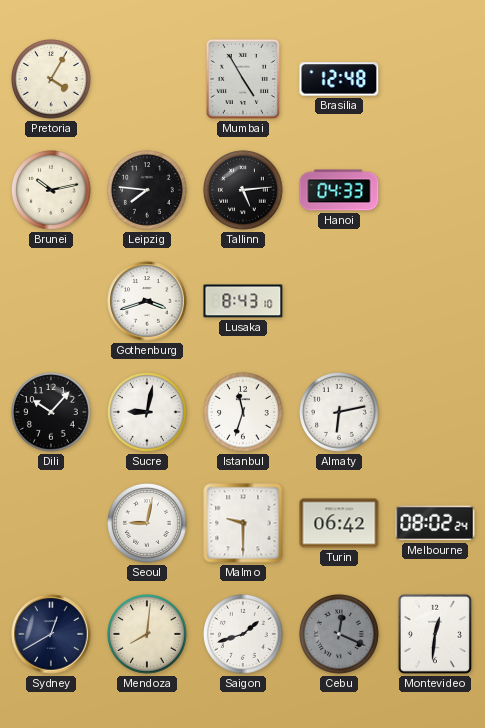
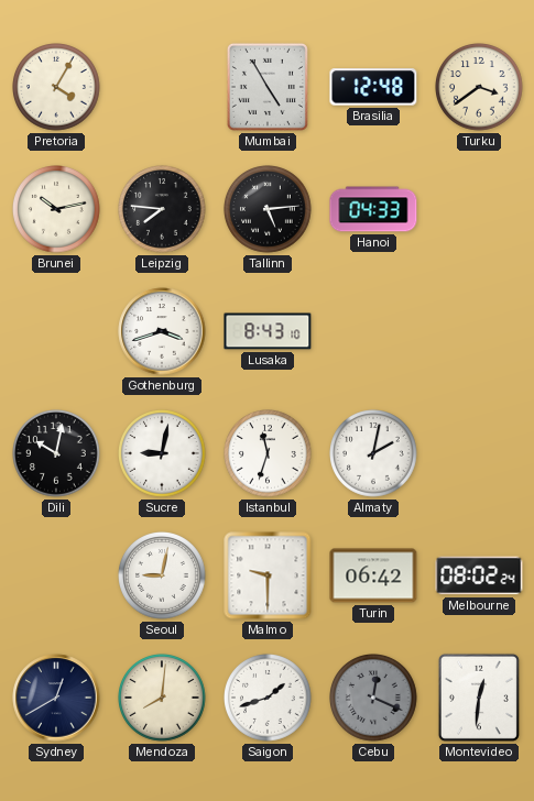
Turku: none -> 3:39
Dili: 10:07 -> 10:02
Almaty: 6:13 -> 2:02
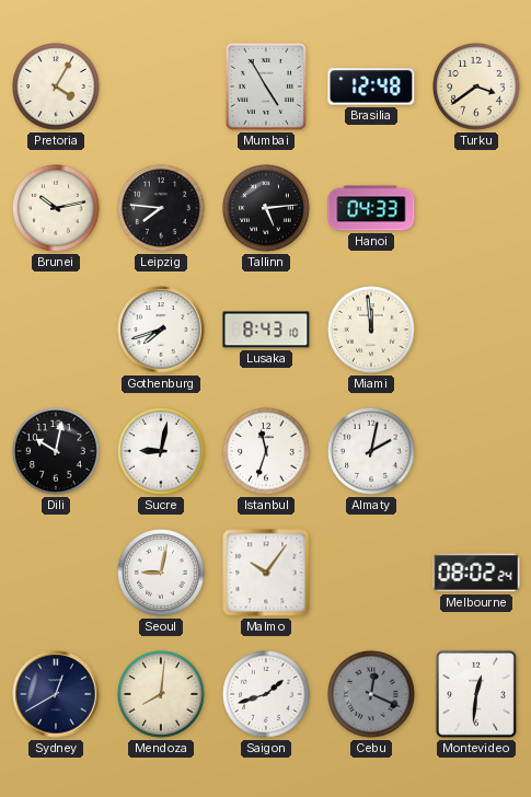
Gothenburg: 3:42 -> 7:42
Miami: none -> 11:59
Malmo: 9:30 -> 10:06
Turin: 06:42 -> none
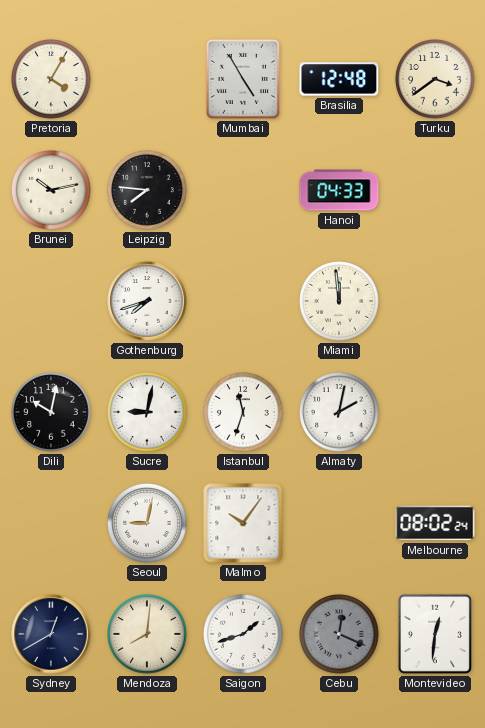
Tallinn: 5:14 -> none
Lusaka: 8:43 -> none
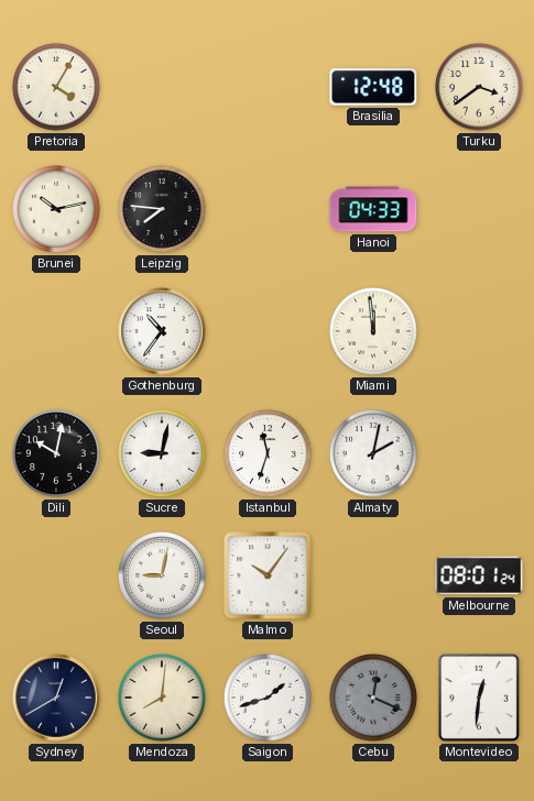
Mumbai: 4:55 -> none
Gothenburg: 7:42 -> 10:36
Melbourne: 08:02 -> 08:01
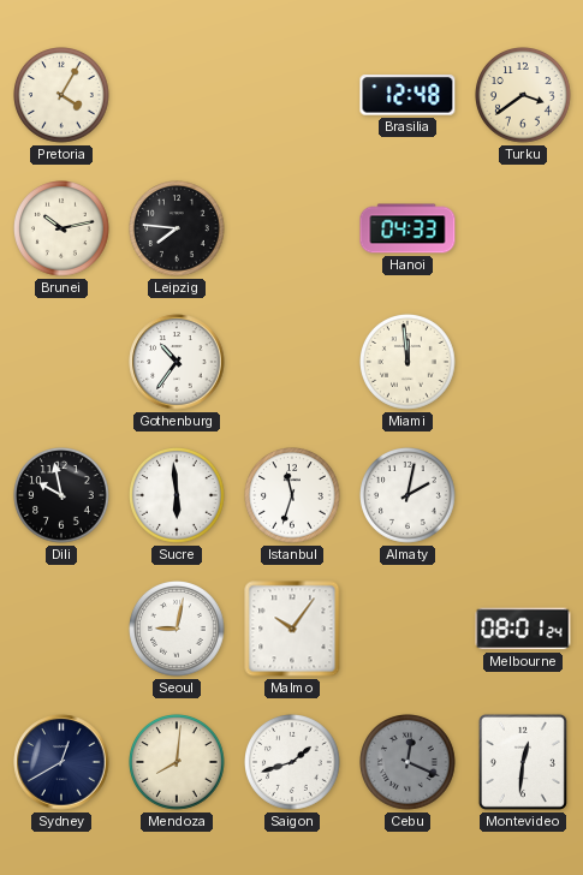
Dili: 10:02 -> 9:58
Sucre: 9:02 -> 5:59
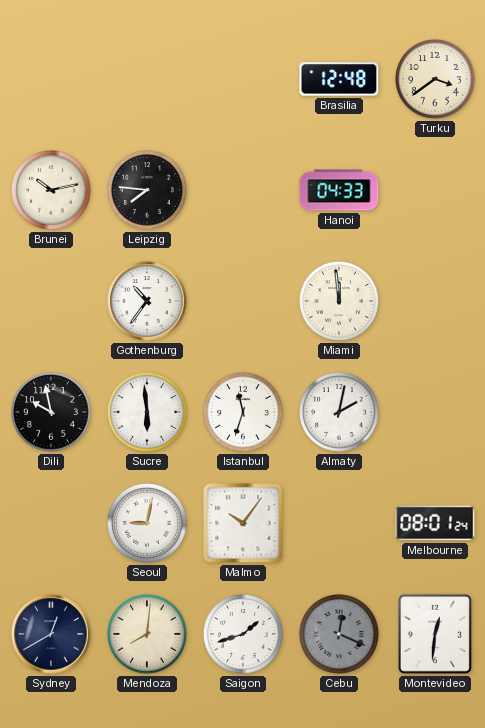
Pretoria: 4:05 -> none
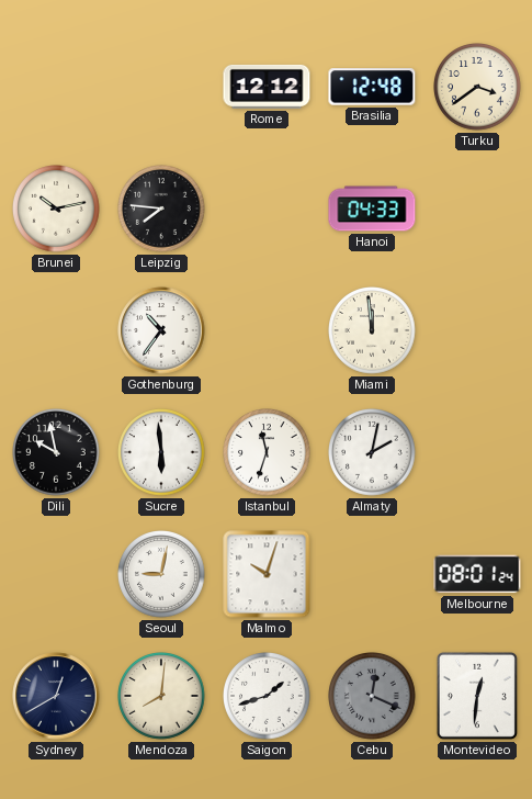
Rome: none -> 12:12
Malmo: 10:06 -> 10:03
